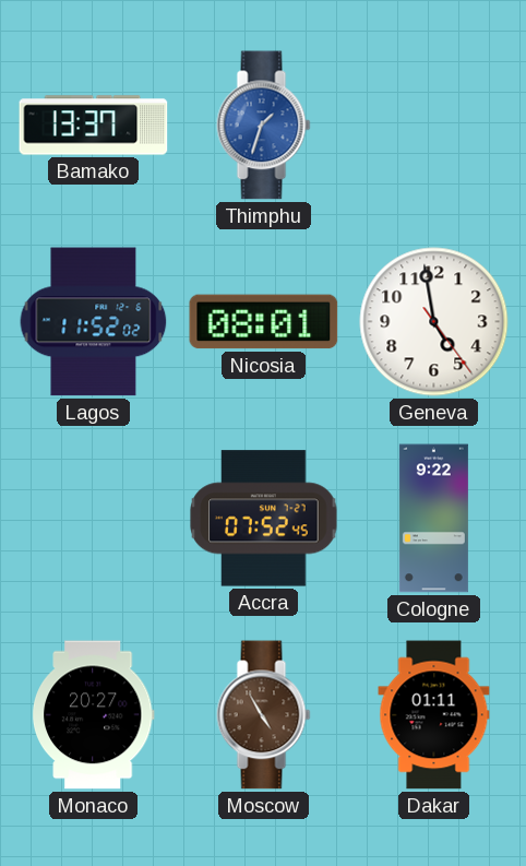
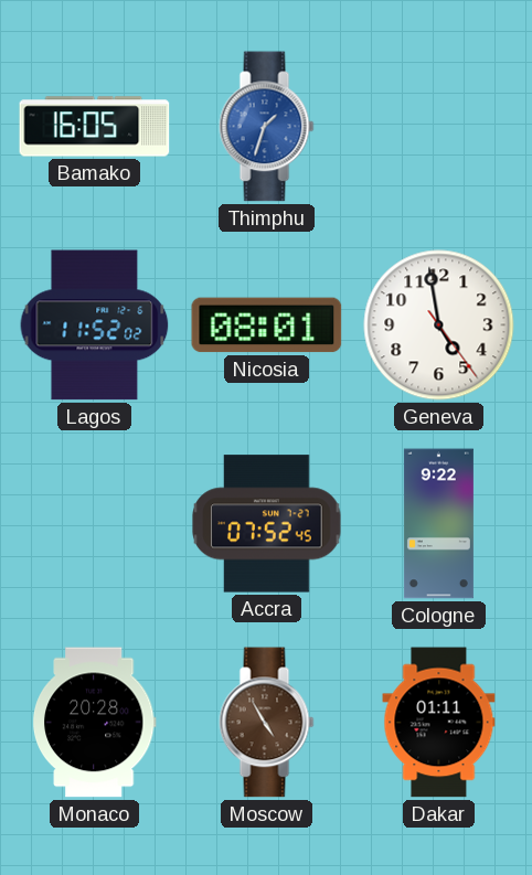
Bamako: 13:37 -> 16:05
Monaco: 20:27 -> 20:28
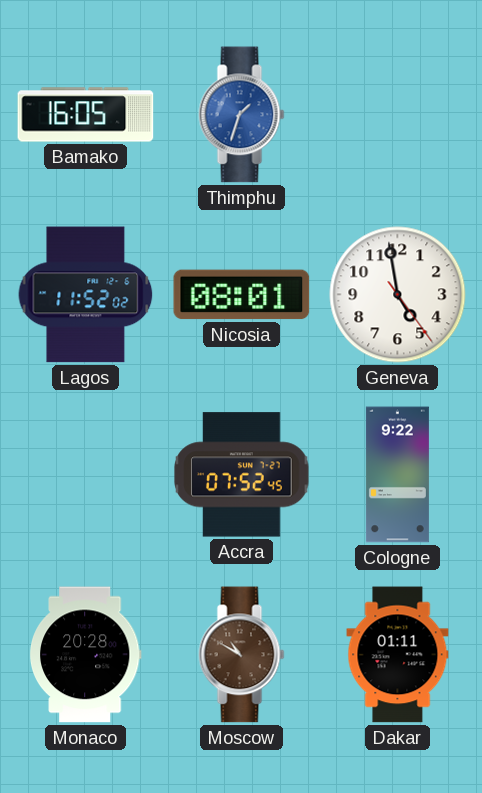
Moscow: 4:55 -> 10:50
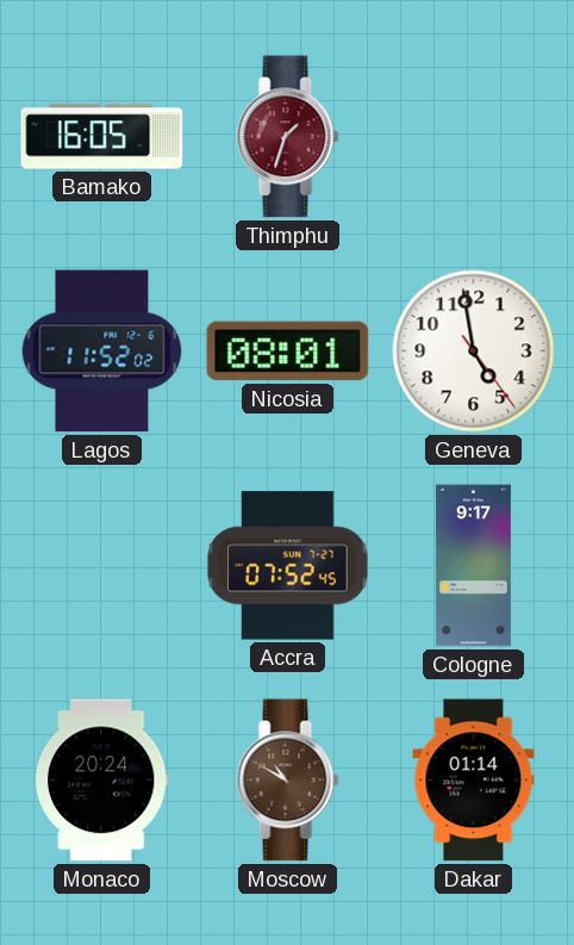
Thimphu dial: blue -> burgundy
Cologne: 9:22 -> 9:17
Monaco: 20:28 -> 20:24
Dakar: 01:11 -> 01:14
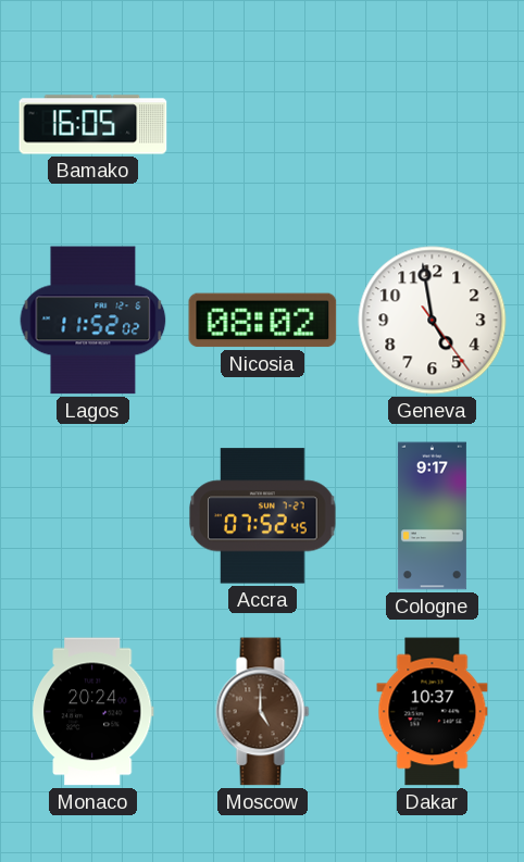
Thimphu: 1:33 -> none
Nicosia: 08:01 -> 08:02
Moscow: 10:50 -> 5:00
Dakar: 01:14 -> 10:37
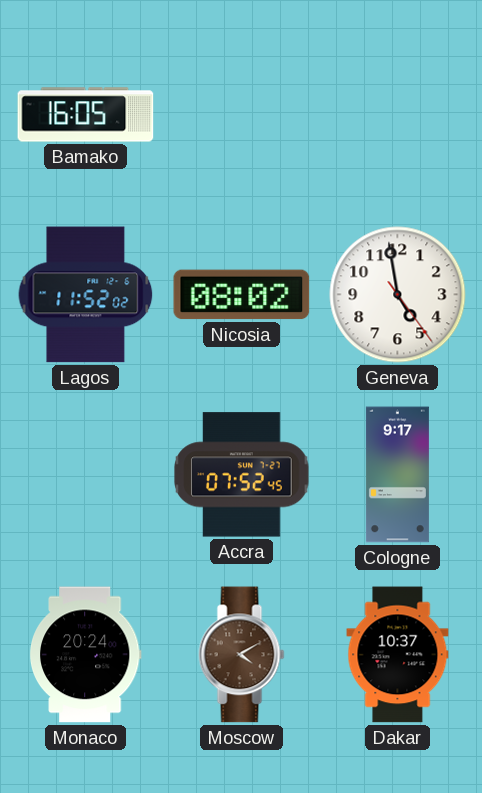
Moscow: 5:00 -> 4:10
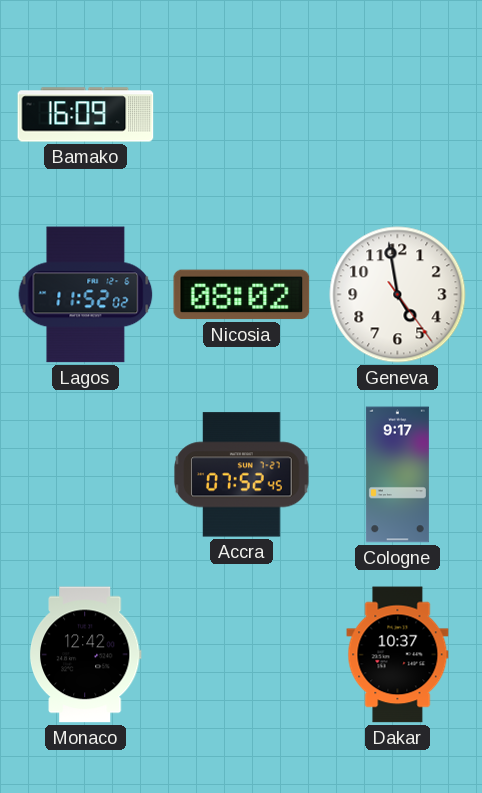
Bamako: 16:05 -> 16:09
Monaco: 20:24 -> 12:42
Moscow: 4:10 -> none
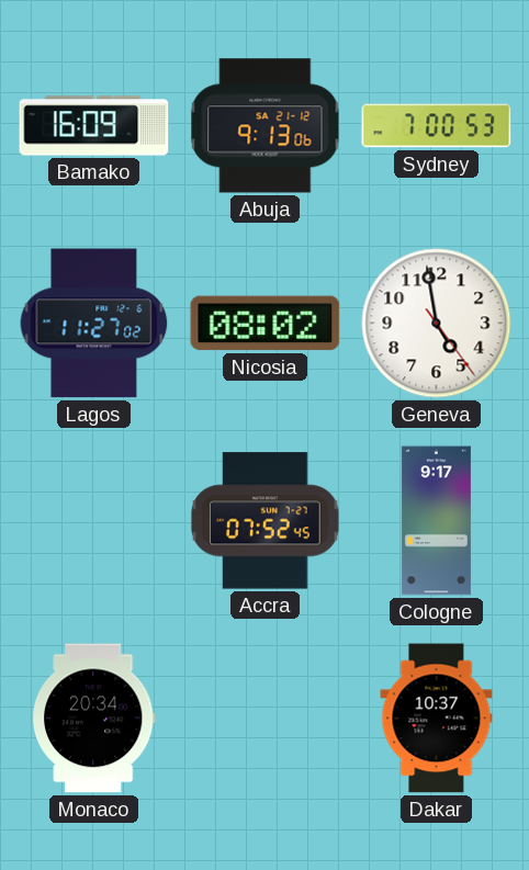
Abuja: none -> 9:13
Sydney: none -> 7:00
Lagos: 11:52 -> 11:27
Monaco: 12:42 -> 20:34
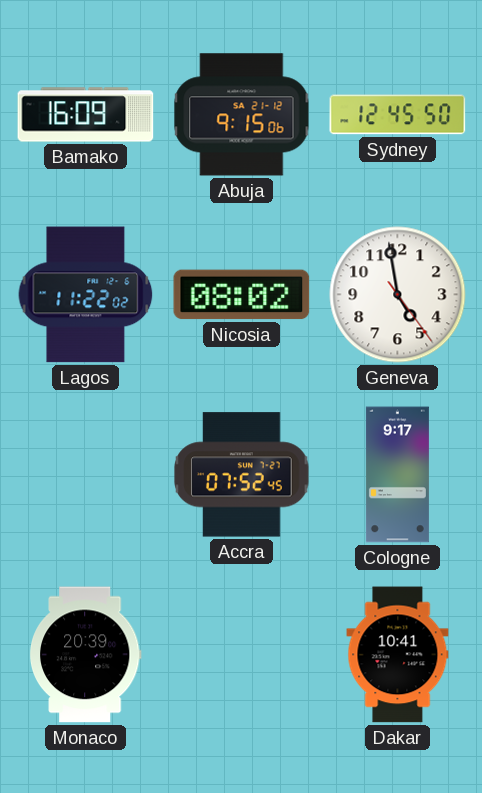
Abuja: 9:13 -> 9:15
Sydney: 7:00 -> 12:45
Lagos: 11:27 -> 11:22
Monaco: 20:34 -> 20:39
Dakar: 10:37 -> 10:41
